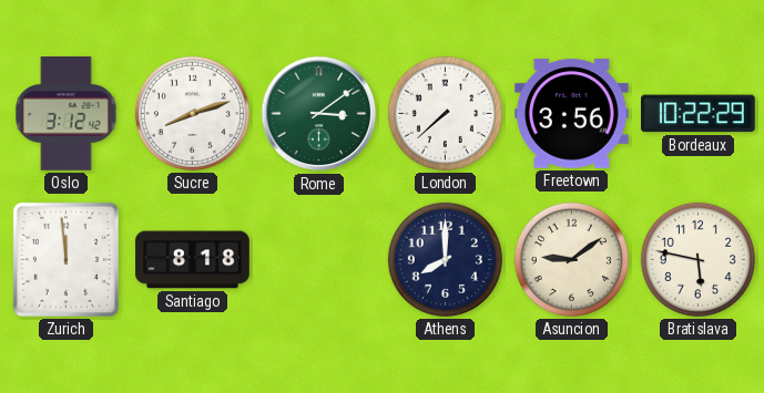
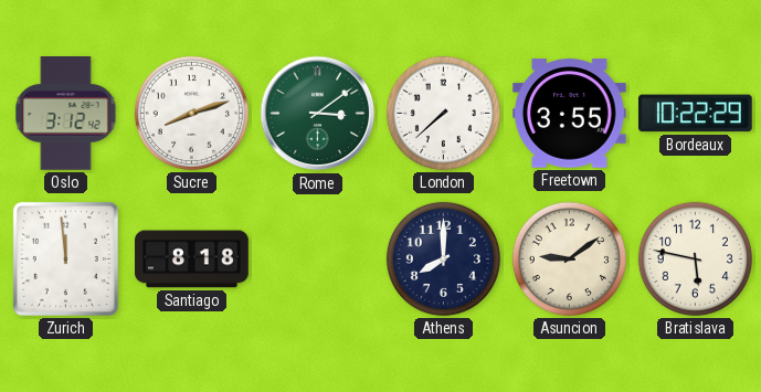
Freetown: 3:56 -> 3:55
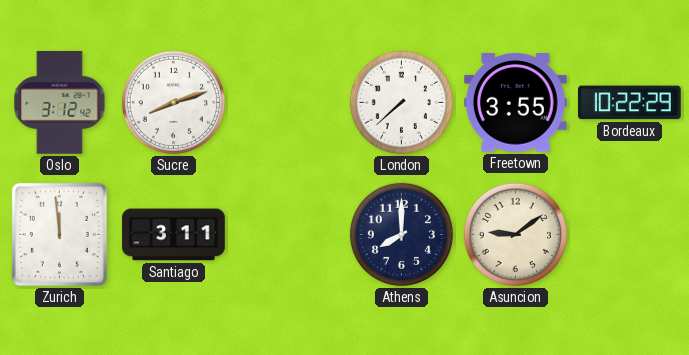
Rome: 3:09 -> none
Santiago: 8:18 -> 3:11
Bratislava: 5:47 -> none
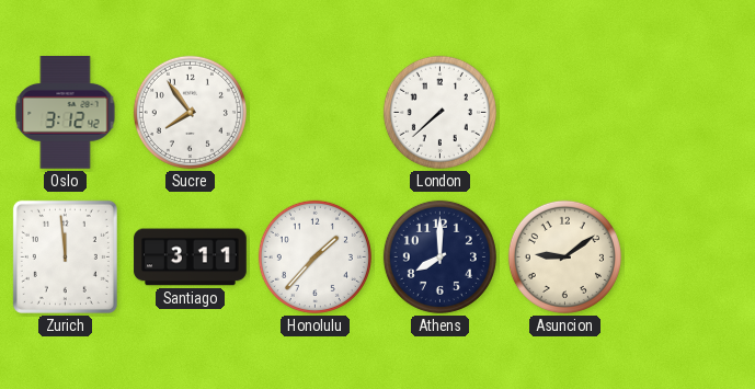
Sucre: 8:12 -> 7:54
Freetown: 3:55 -> none
Bordeaux: 10:22 -> none
Honolulu: none -> 1:37
